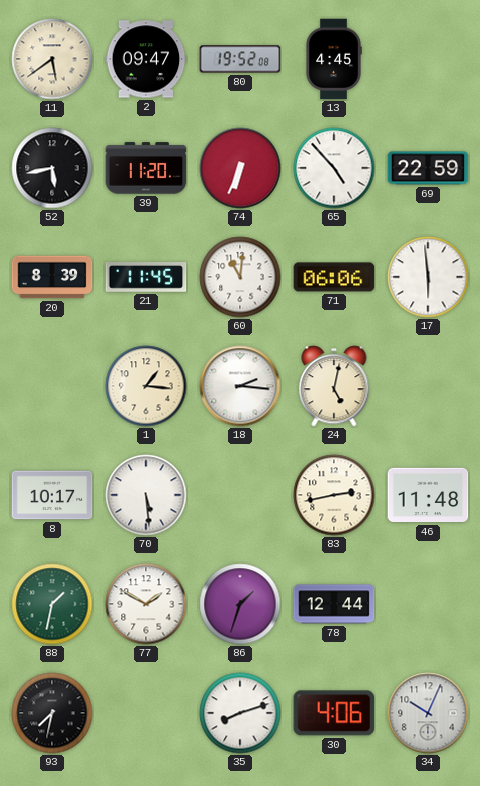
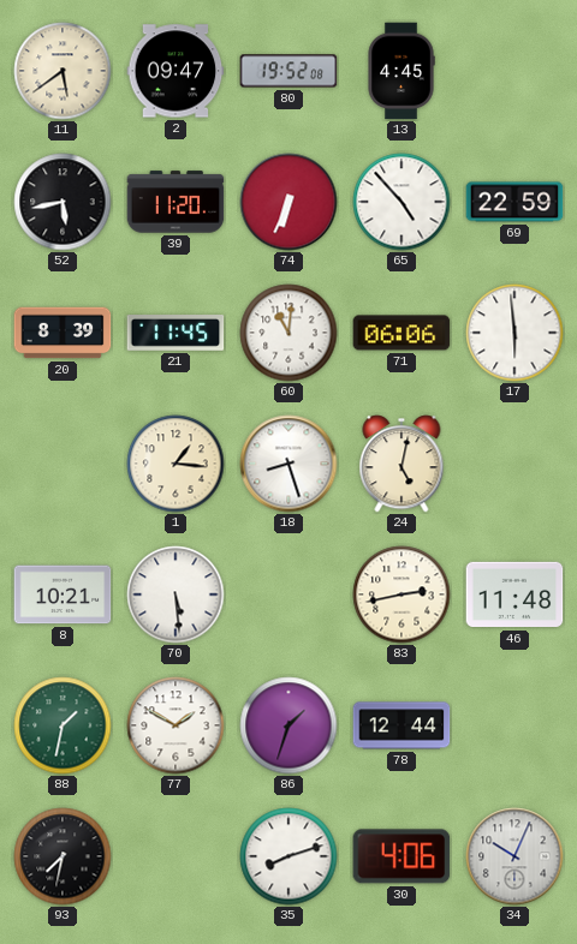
18: 2:16 -> 8:27
8: 10:17 -> 10:21
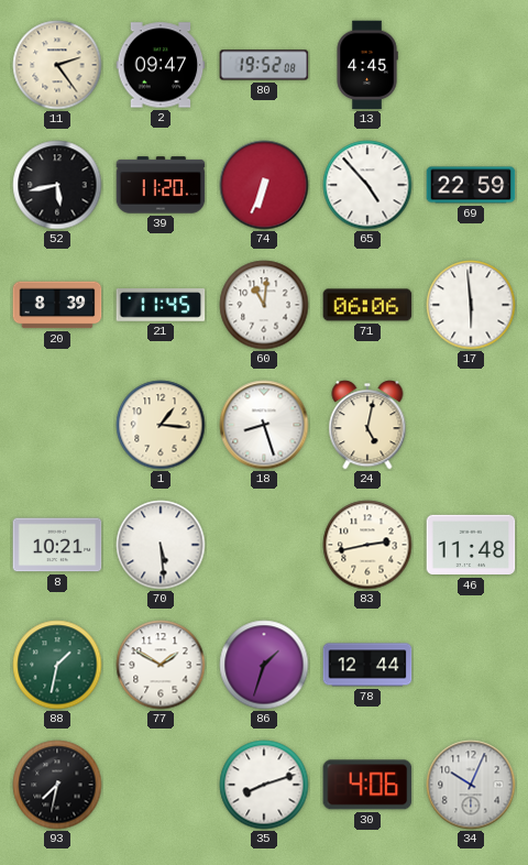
11: 5:39 -> 2:24
